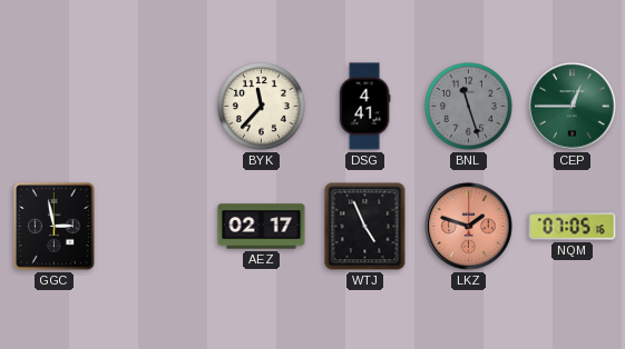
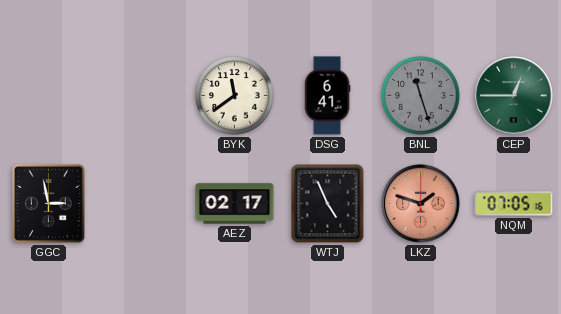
BYK: 11:37 -> 11:39
DSG: 4:41 -> 6:41
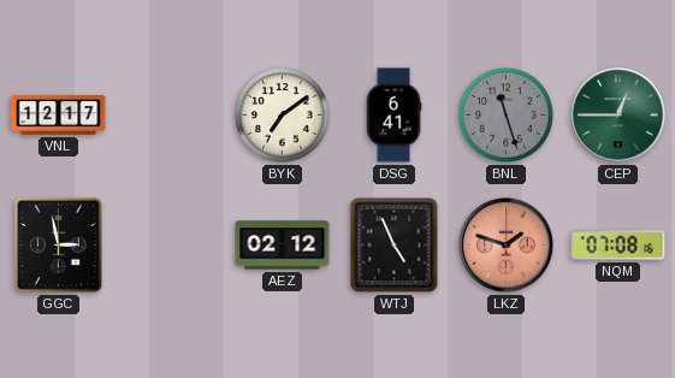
VNL: none -> 12:17
BYK: 11:39 -> 7:09
AEZ: 02:17 -> 02:12
NQM: 07:05 -> 07:08
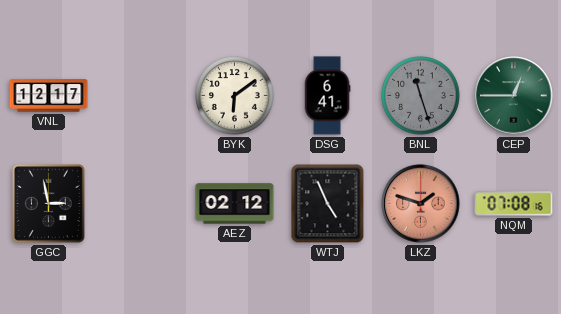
BYK: 7:09 -> 6:09
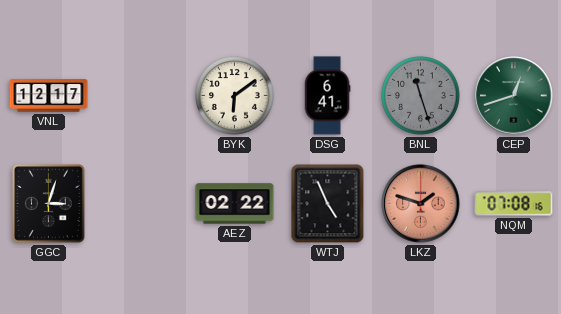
CEP: 12:45 -> 12:42
GGC: 2:58 -> 3:03
AEZ: 02:12 -> 02:22
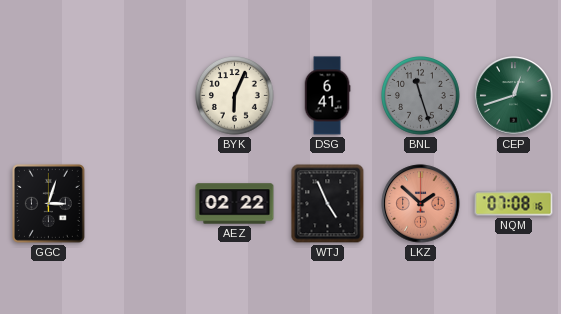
VNL: 12:17 -> none
BYK: 6:09 -> 6:04
LKZ: 1:48 -> 1:52
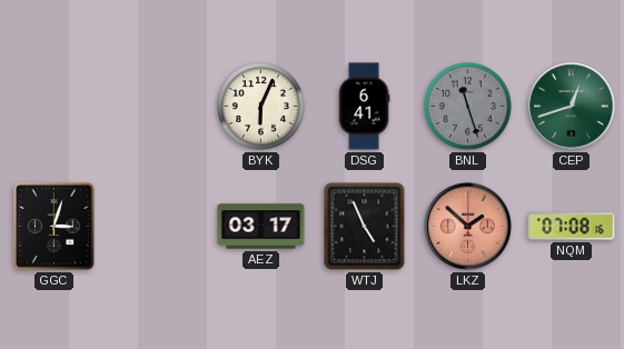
AEZ: 02:22 -> 03:17
